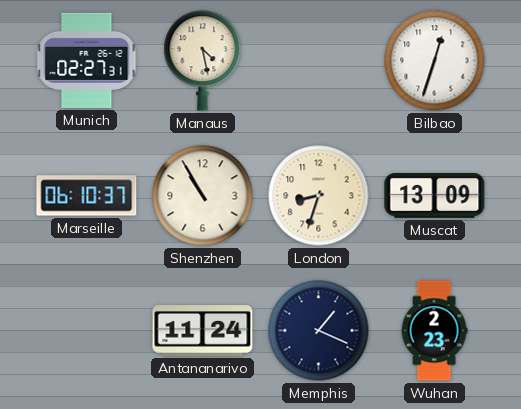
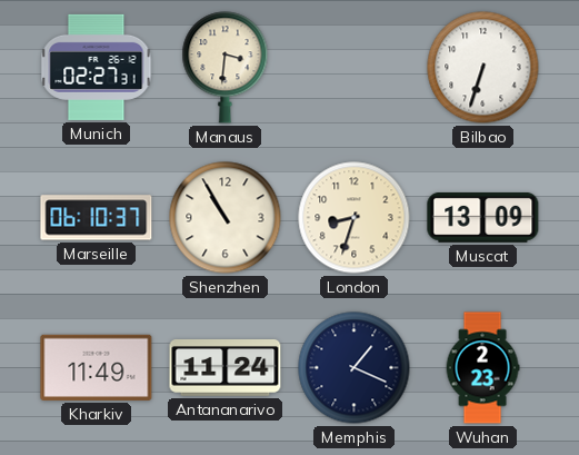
Manaus: 4:28 -> 3:31
Bilbao: 12:33 -> 6:33
Kharkiv: none -> 11:49
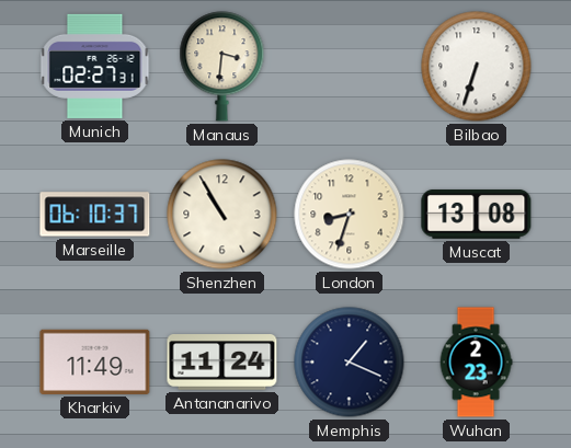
Muscat: 13:09 -> 13:08
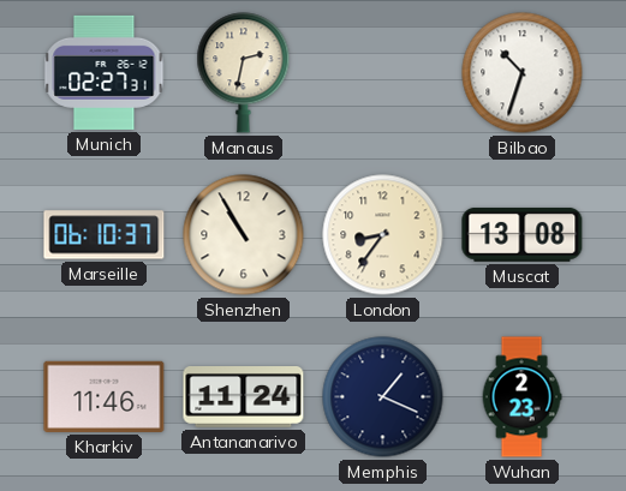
Manaus: 3:31 -> 2:32
Bilbao: 6:33 -> 10:33
London: 8:33 -> 8:36
Kharkiv: 11:49 -> 11:46
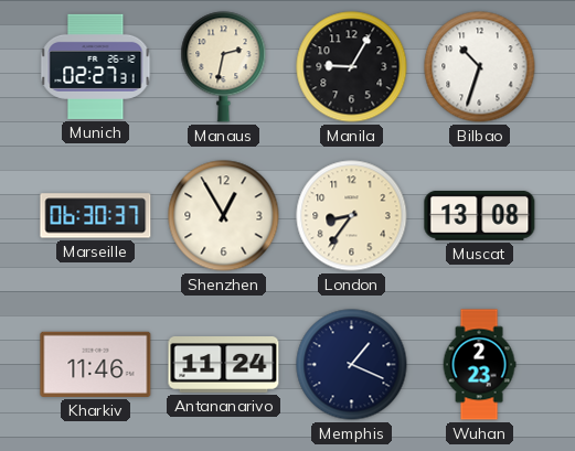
Manila: none -> 9:05
Marseille: 06:10 -> 06:30
Shenzhen: 10:55 -> 12:55
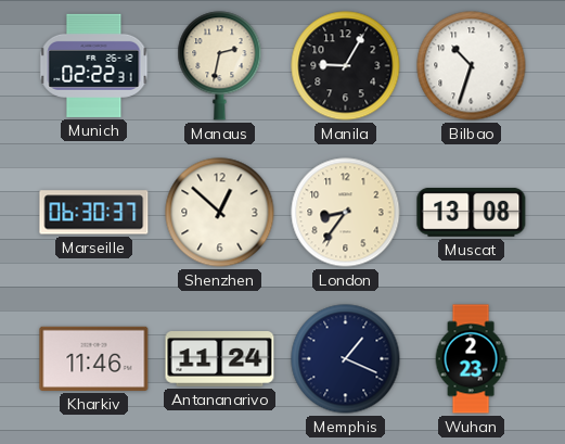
Munich: 02:27 -> 02:22
Shenzhen: 12:55 -> 12:52
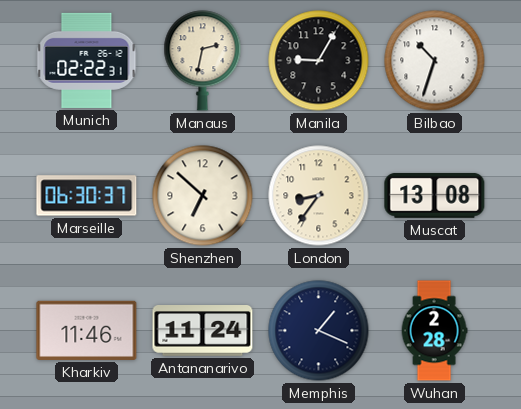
Shenzhen: 12:52 -> 6:52
Wuhan: 2:23 -> 2:28
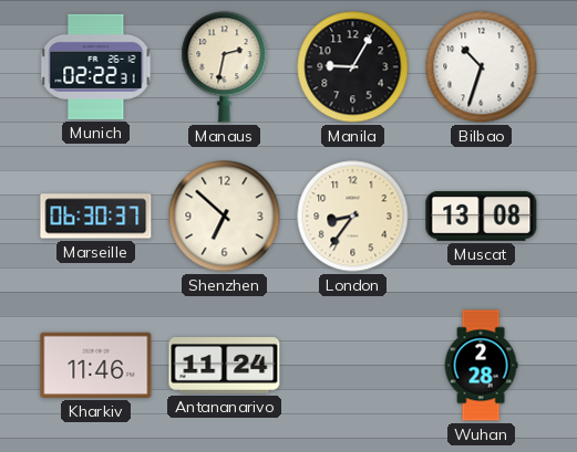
Memphis: 1:19 -> none
